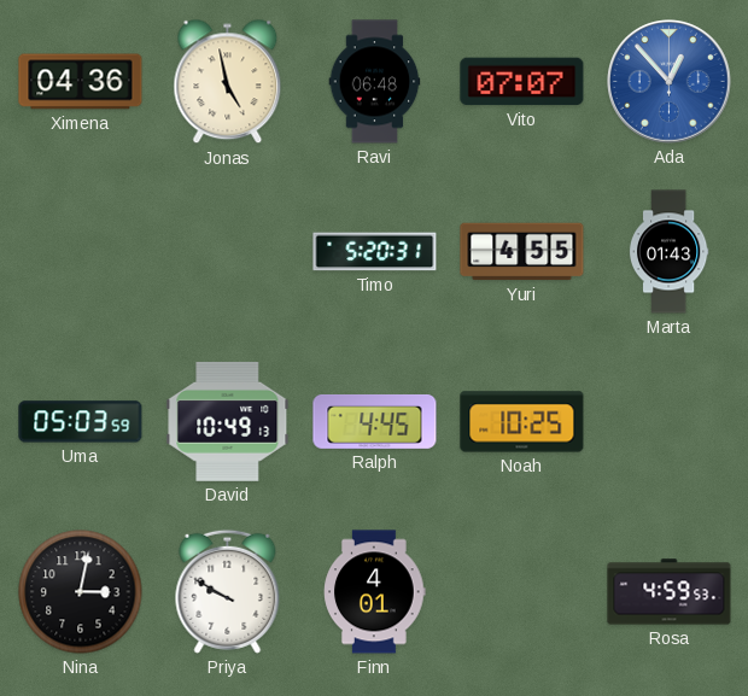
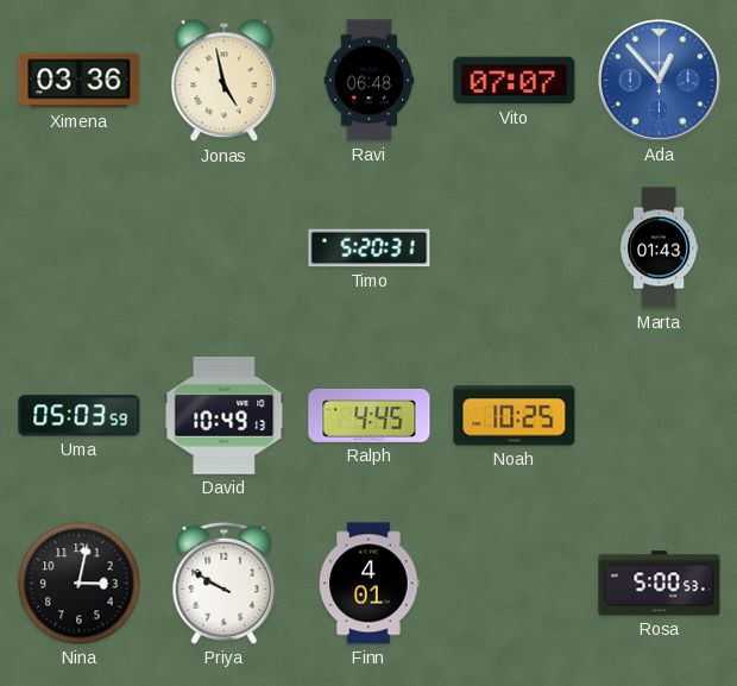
Ximena: 04:36 -> 03:36
Yuri: 4:55 -> none
Rosa: 4:59 -> 5:00
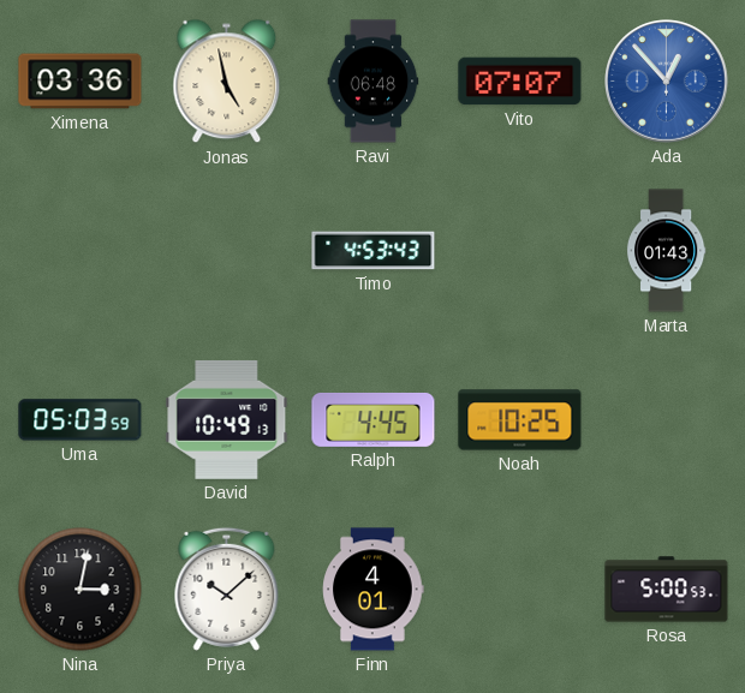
Timo: 5:20 -> 4:53
Priya: 9:50 -> 10:08
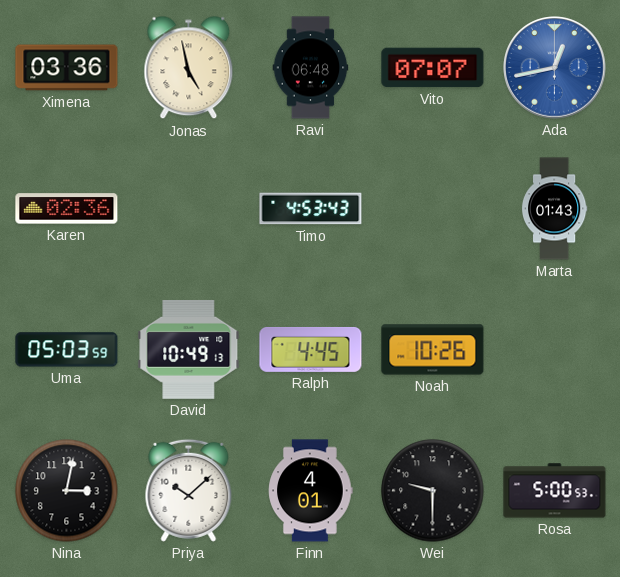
Ada: 12:53 -> 12:43
Karen: none -> 02:36
Noah: 10:25 -> 10:26
Wei: none -> 9:30
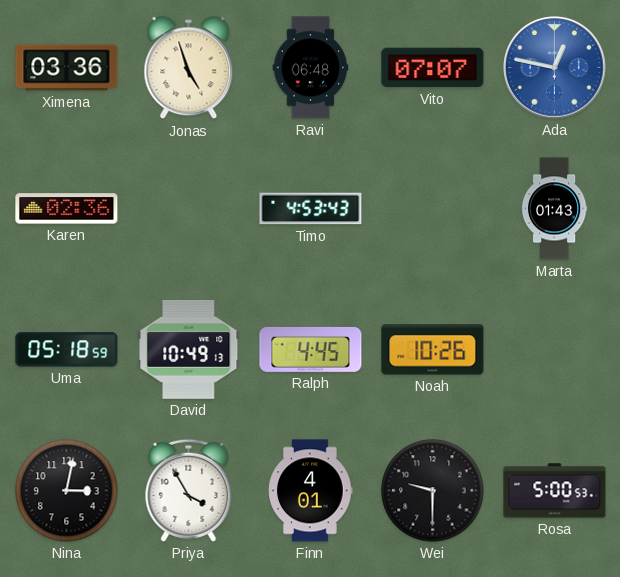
Jonas: 4:58 -> 4:57
Ada: 12:43 -> 12:47
Uma: 05:03 -> 05:18
Priya: 10:08 -> 3:55
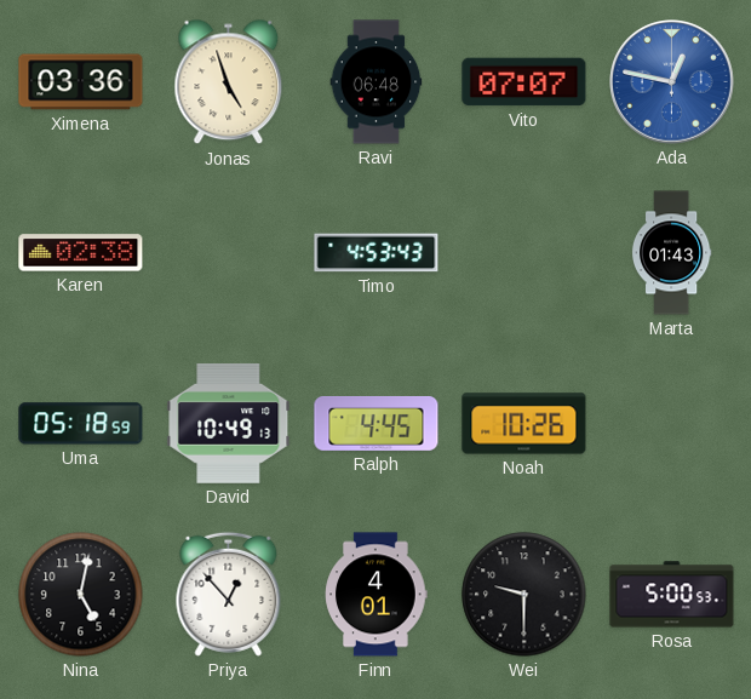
Karen: 02:36 -> 02:38
Nina: 3:02 -> 5:02
Priya: 3:55 -> 12:53
